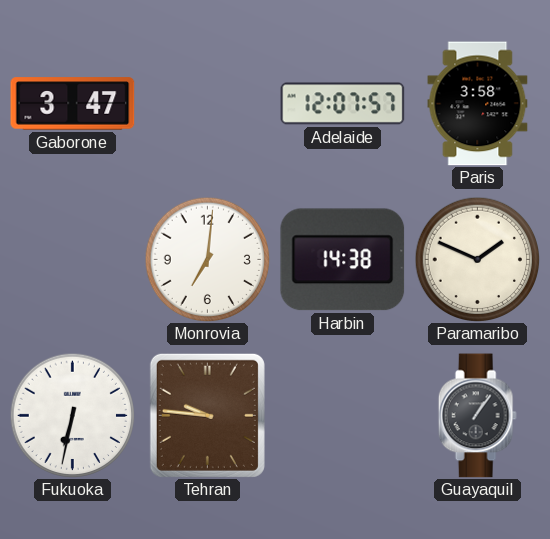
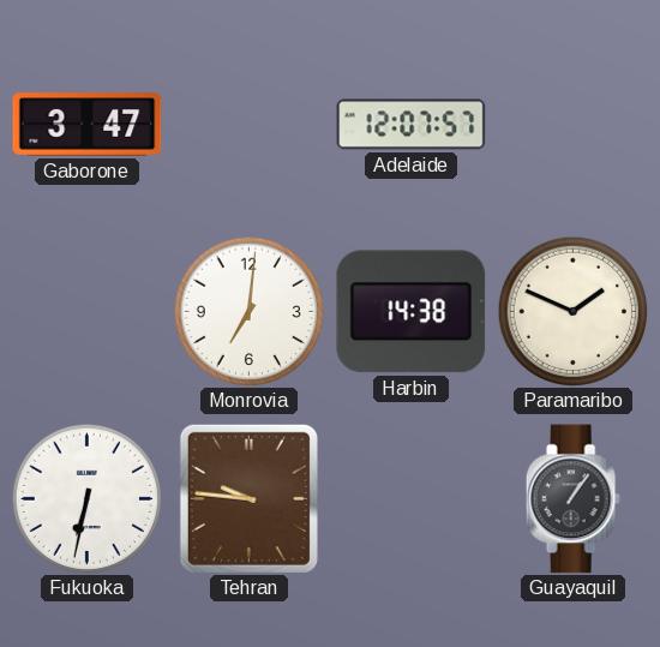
Paris: 3:58 -> none
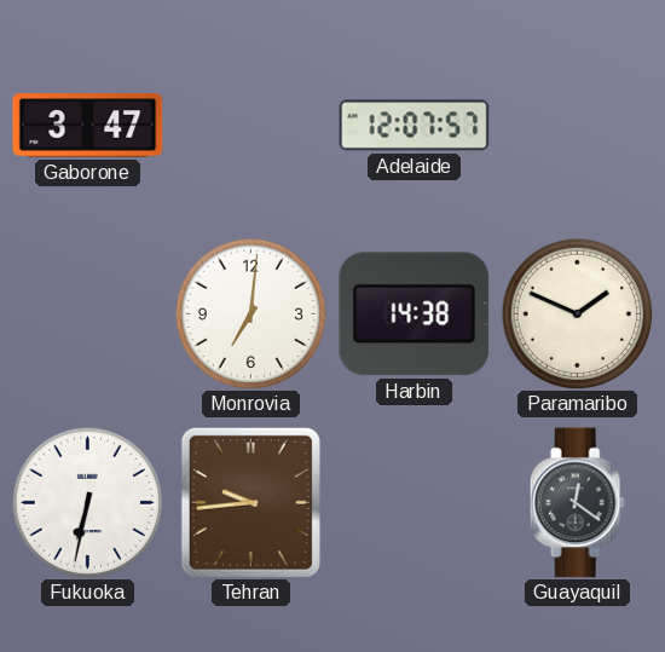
Tehran: 9:46 -> 9:44
Guayaquil: 1:06 -> 12:21
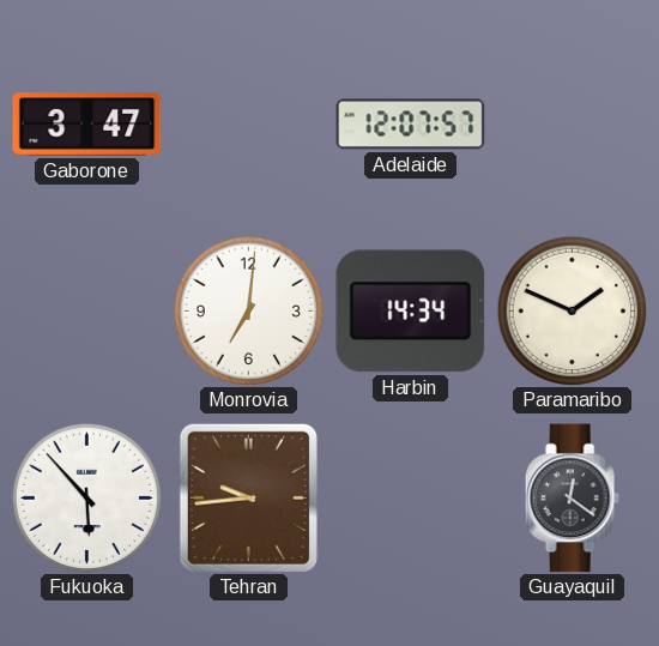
Harbin: 14:38 -> 14:34
Fukuoka: 6:32 -> 5:53
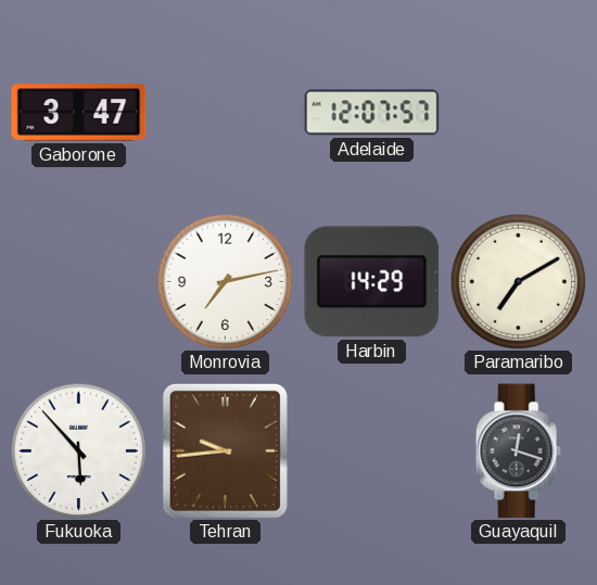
Monrovia: 7:01 -> 7:13
Harbin: 14:34 -> 14:29
Paramaribo: 1:49 -> 7:10
Guayaquil: 12:21 -> 12:18
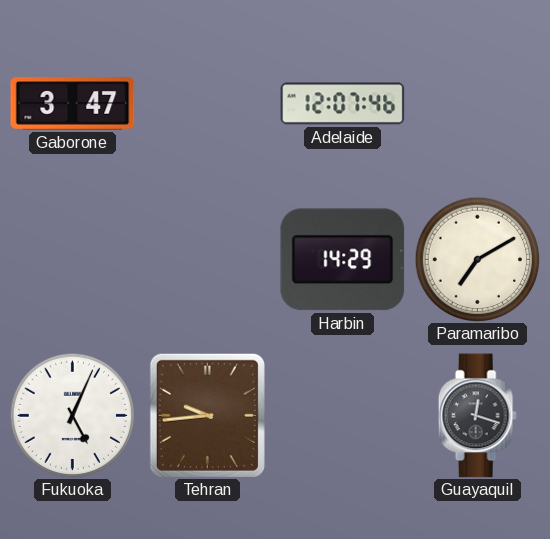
Adelaide: 12:07:57 -> 12:07:46
Monrovia: 7:13 -> none
Fukuoka: 5:53 -> 5:04
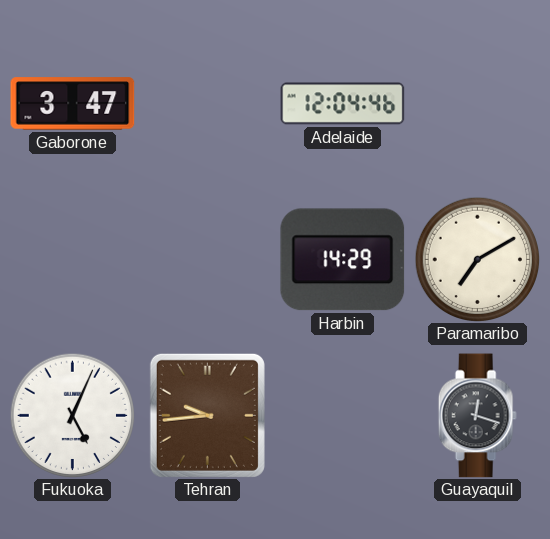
Adelaide: 12:07 -> 12:04
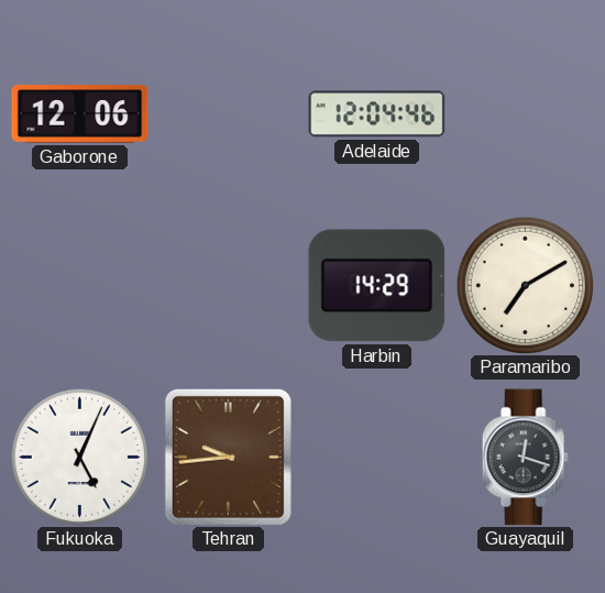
Gaborone: 3:47 -> 12:06
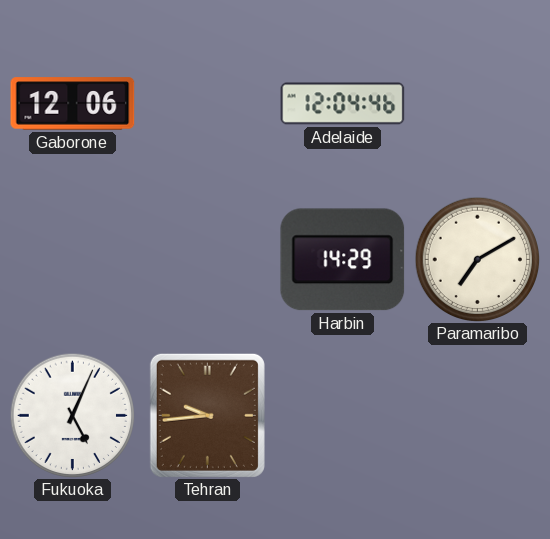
Guayaquil: 12:18 -> none
